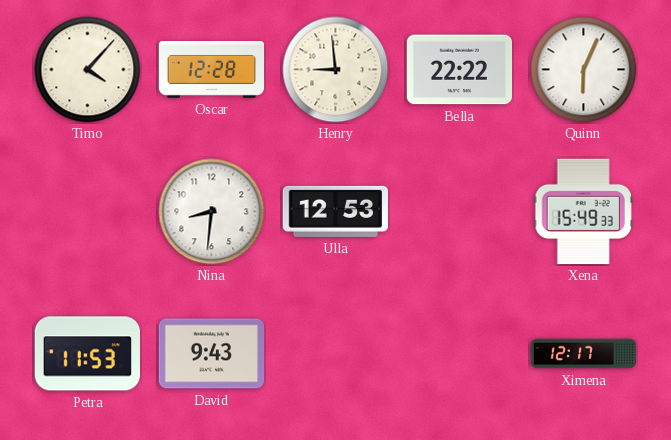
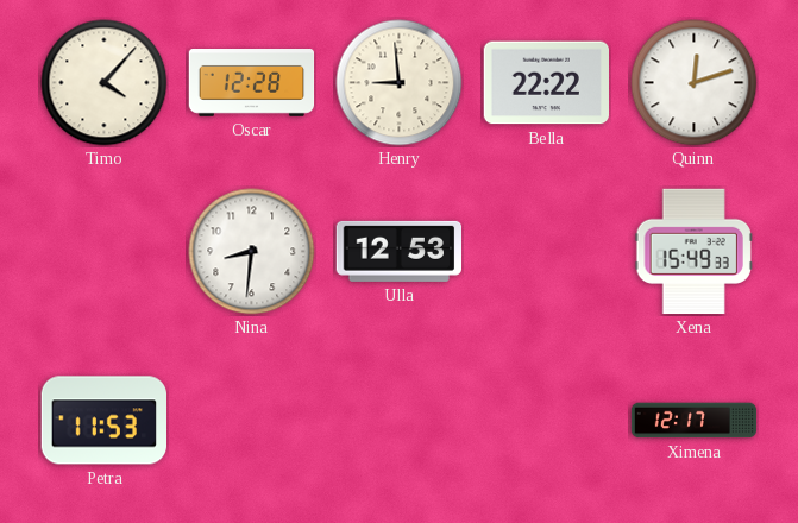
Quinn: 6:04 -> 12:12
David: 9:43 -> none
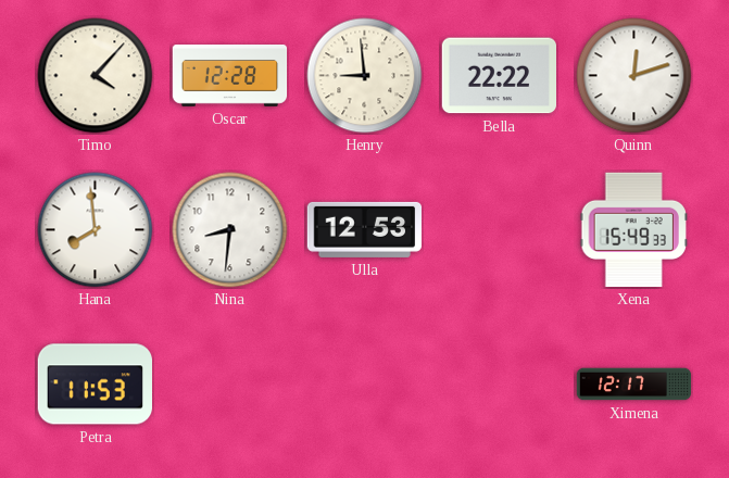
Hana: none -> 7:59
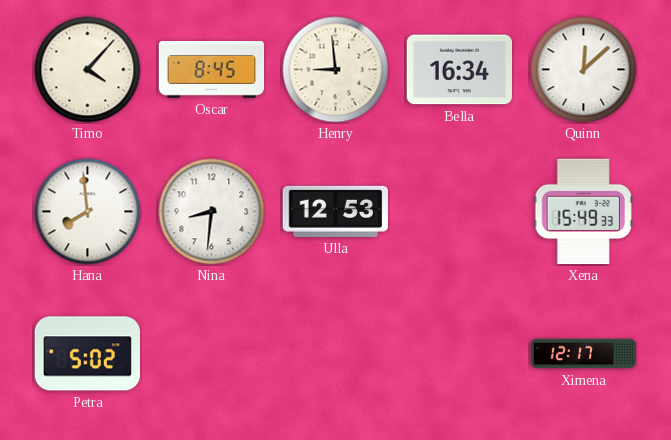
Oscar: 12:28 -> 8:45
Bella: 22:22 -> 16:34
Quinn: 12:12 -> 12:08
Petra: 11:53 -> 5:02
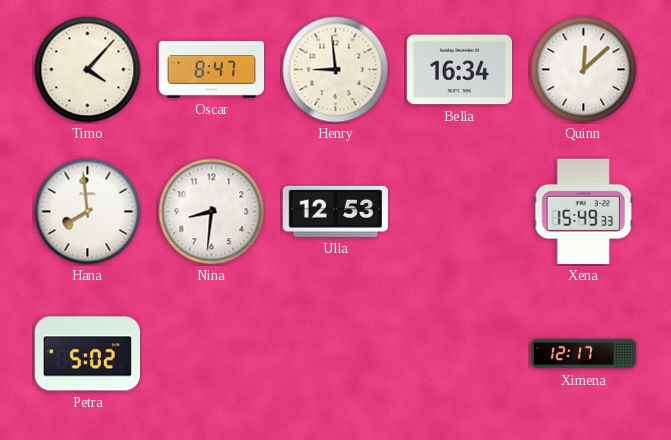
Oscar: 8:45 -> 8:47
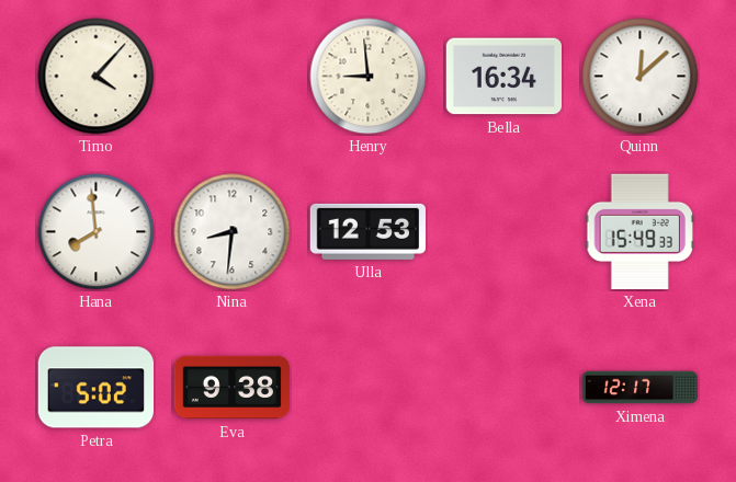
Oscar: 8:47 -> none
Eva: none -> 9:38
